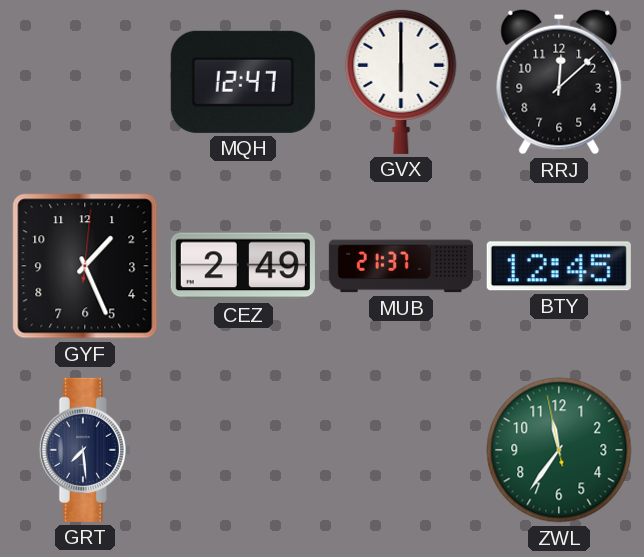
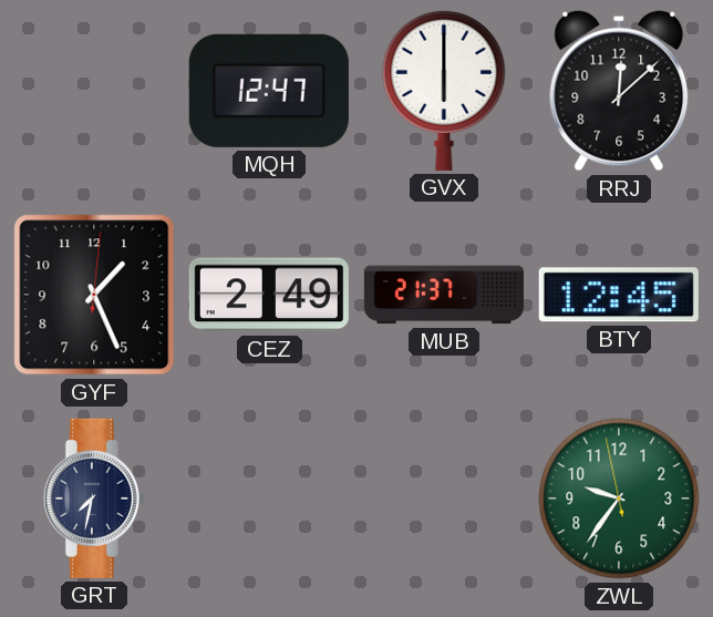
GRT: 7:29 -> 7:32
ZWL: 11:35 -> 9:35
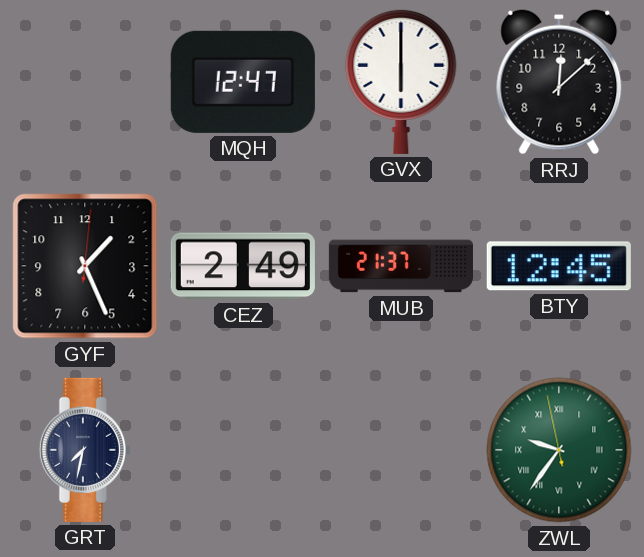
ZWL numerals: Arabic -> Roman
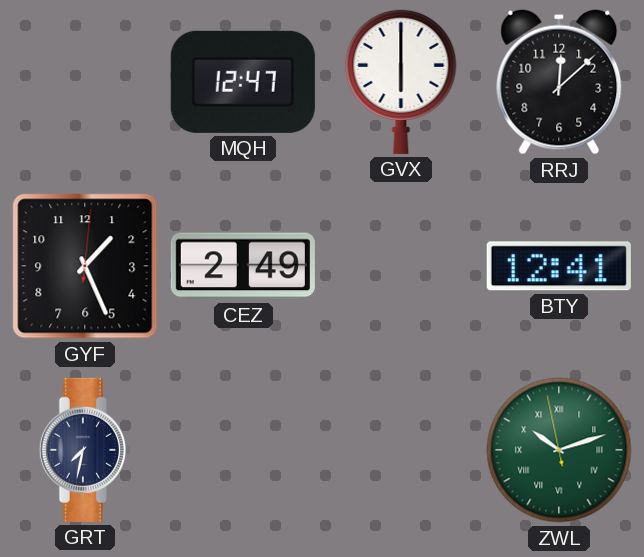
MUB: 21:37 -> none
BTY: 12:45 -> 12:41
ZWL: 9:35 -> 10:11
